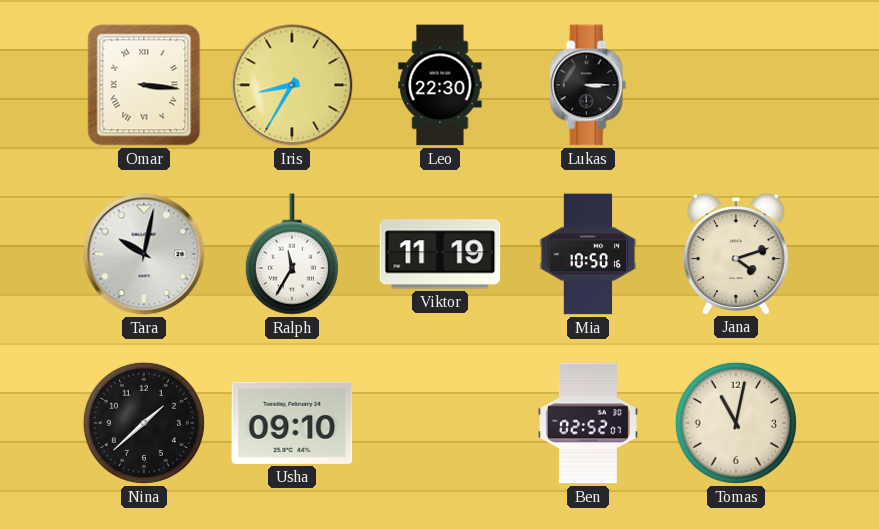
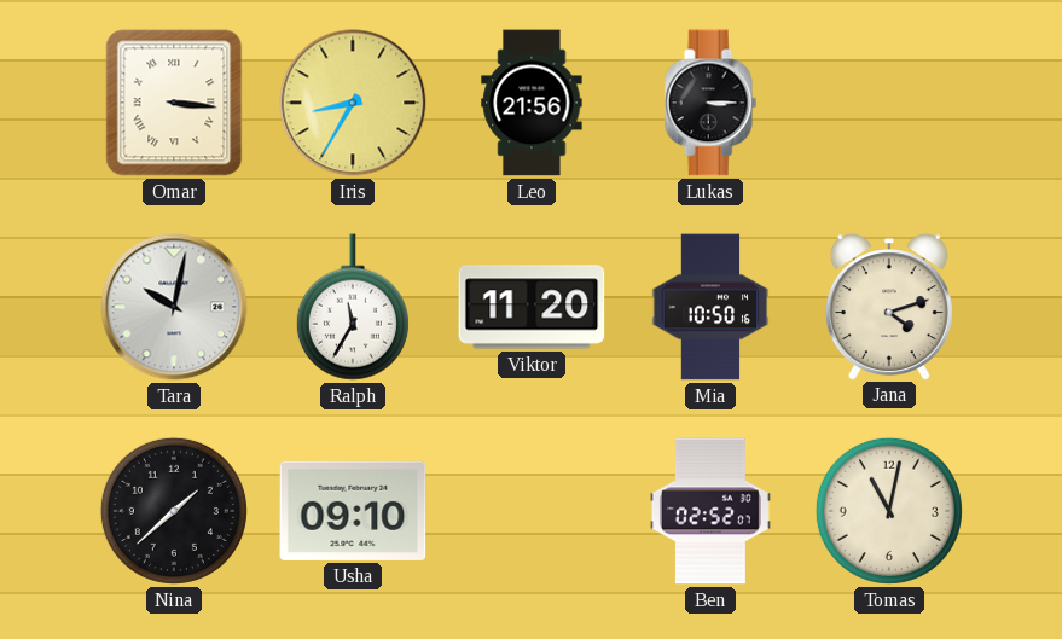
Leo: 22:30 -> 21:56
Viktor: 11:19 -> 11:20
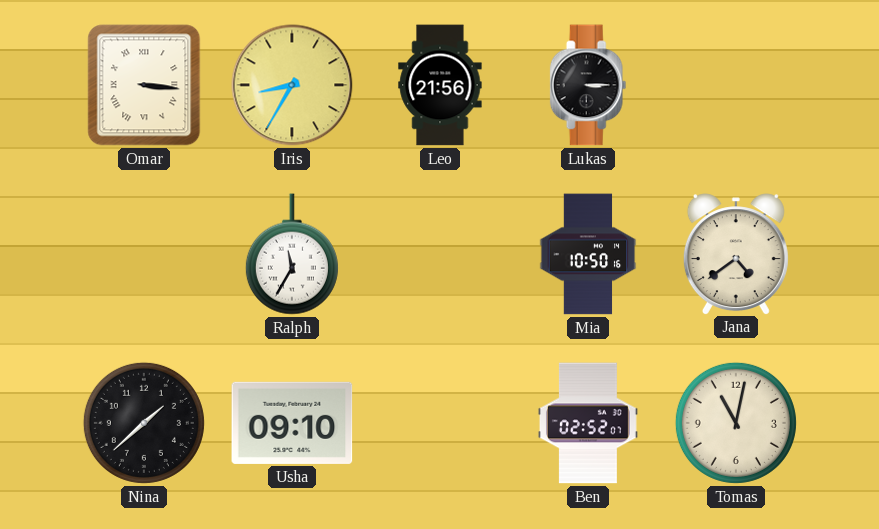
Tara: 10:02 -> none
Viktor: 11:20 -> none
Jana: 4:12 -> 4:39
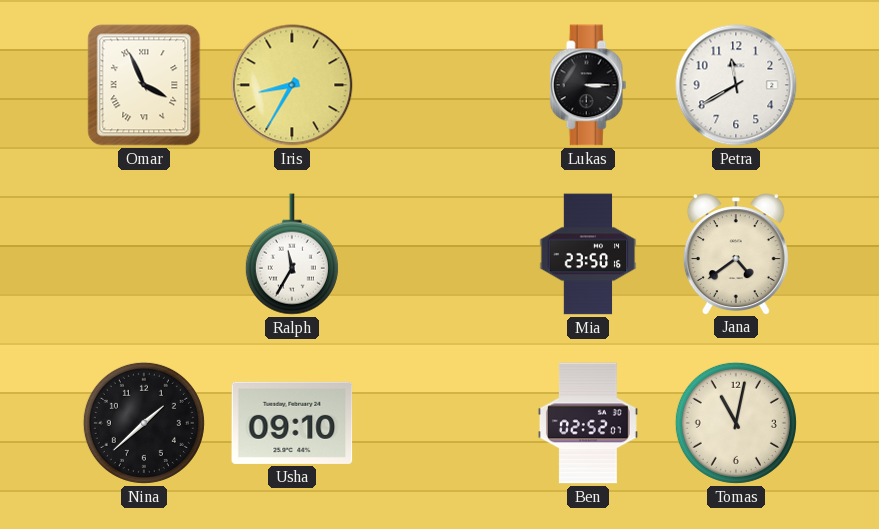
Omar: 3:16 -> 3:56
Leo: 21:56 -> none
Petra: none -> 11:40
Mia: 10:50 -> 23:50
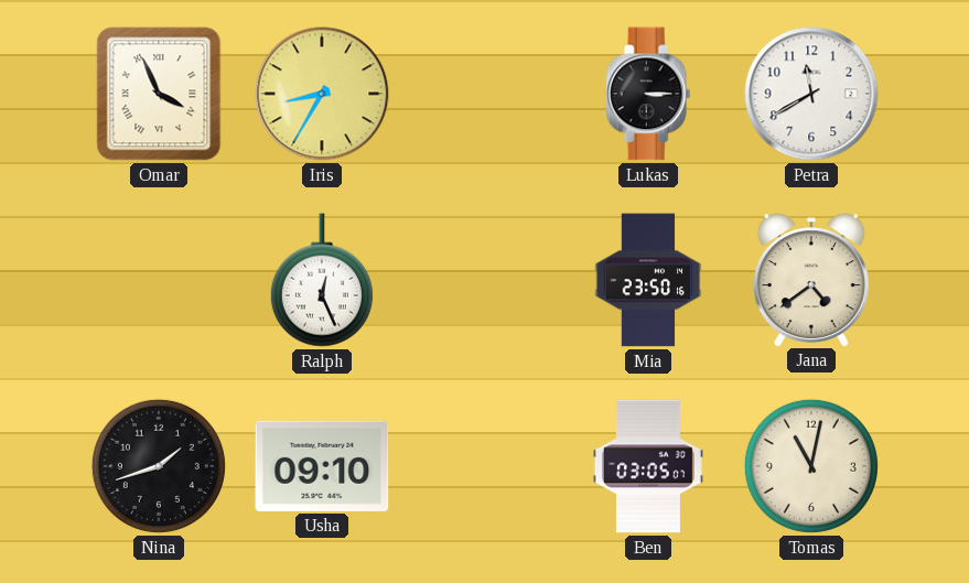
Ralph: 11:35 -> 12:26
Nina: 1:38 -> 1:42
Ben: 02:52 -> 03:05
